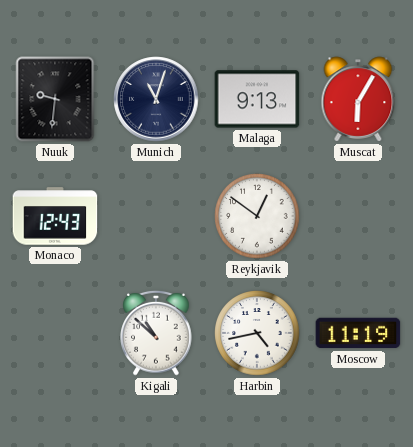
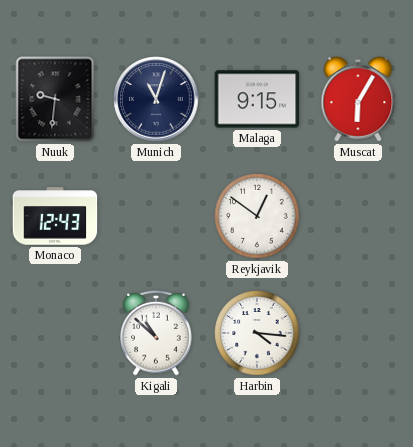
Malaga: 9:13 -> 9:15
Harbin: 4:43 -> 4:16
Moscow: 11:19 -> none
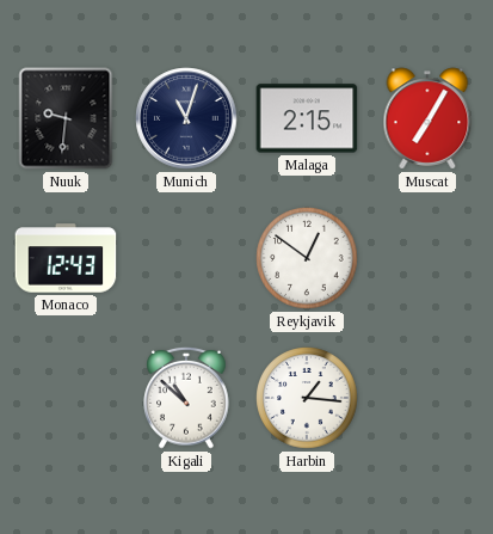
Malaga: 9:15 -> 2:15
Muscat: 6:05 -> 7:05
Harbin: 4:16 -> 1:16
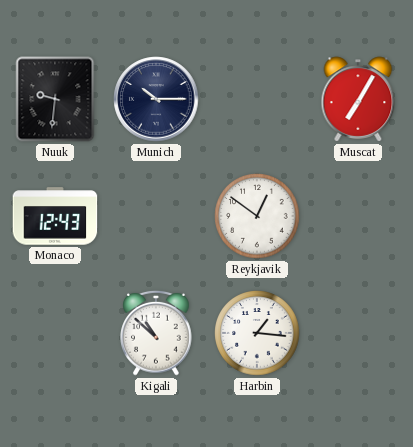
Munich: 11:03 -> 10:15
Malaga: 2:15 -> none
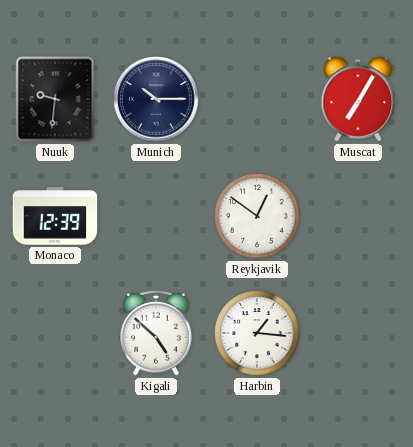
Monaco: 12:43 -> 12:39
Kigali: 10:52 -> 4:52
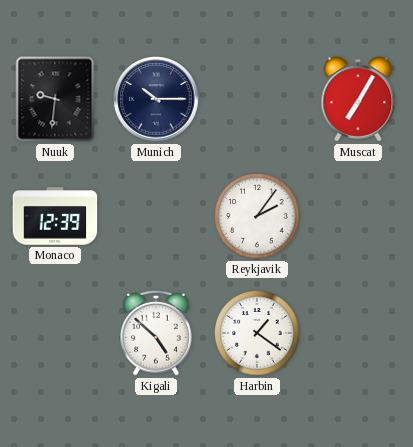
Reykjavik: 12:51 -> 2:06
Harbin: 1:16 -> 1:21
